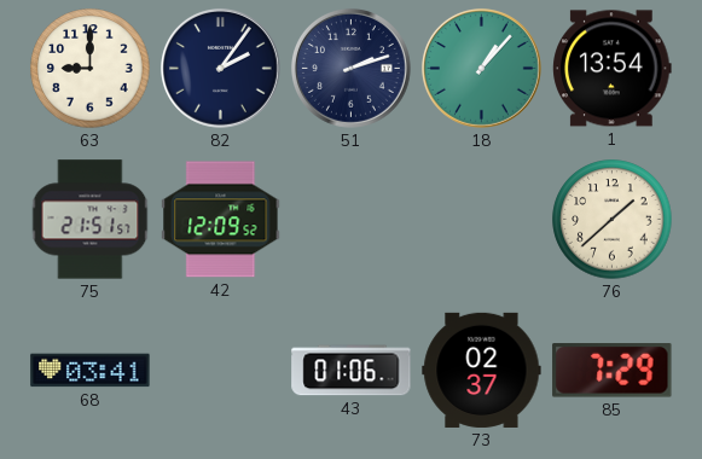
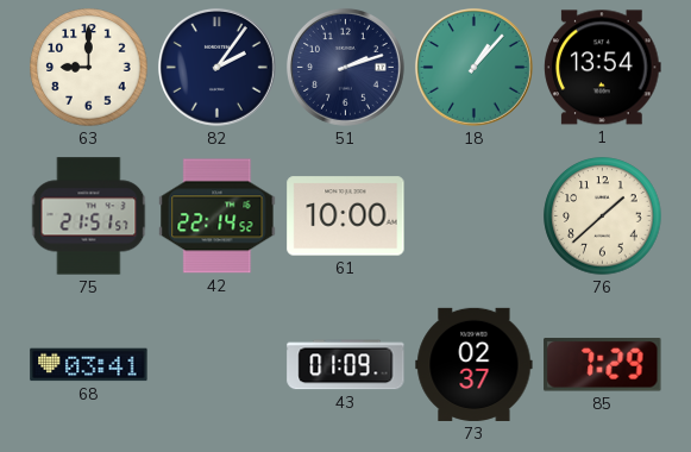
42: 12:09 -> 22:14
61: none -> 10:00
43: 01:06 -> 01:09
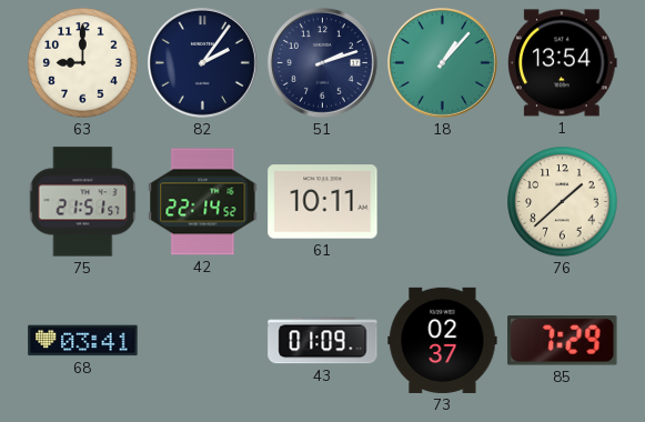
61: 10:00 -> 10:11
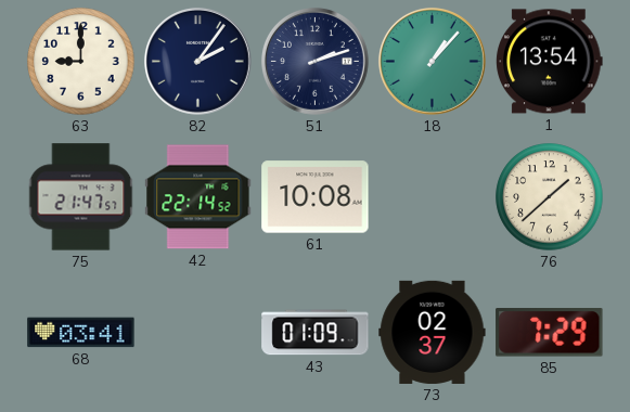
75: 21:51 -> 21:47
61: 10:11 -> 10:08
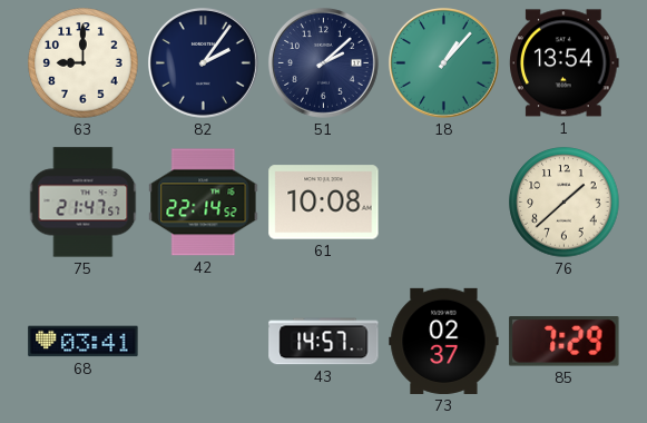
51: 2:12 -> 2:08
43: 01:09 -> 14:57
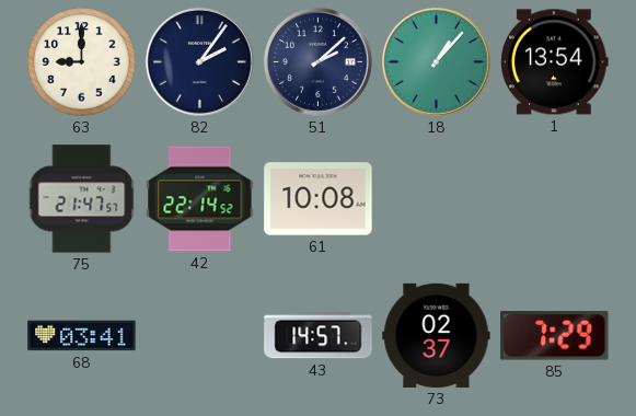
76: 1:38 -> none
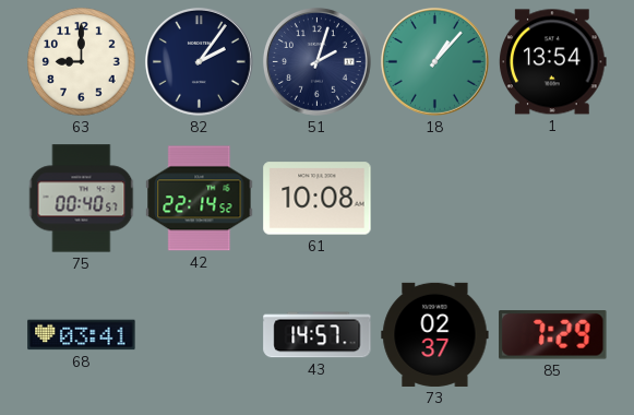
51: 2:08 -> 2:03
75: 21:47 -> 00:40
